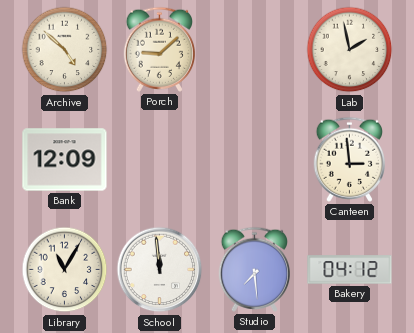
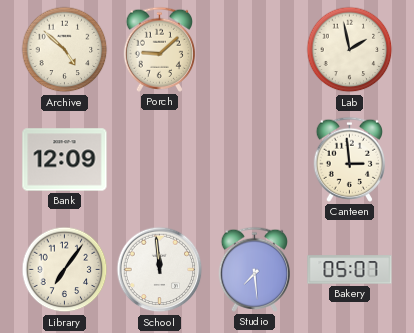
Library: 11:05 -> 7:06
Bakery: 04:12 -> 05:07
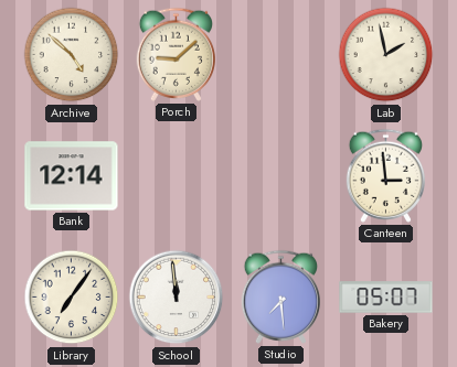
Bank: 12:09 -> 12:14
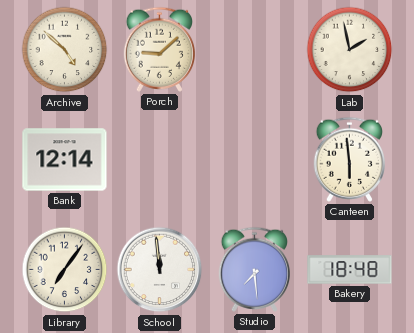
Canteen: 2:59 -> 5:59
Bakery: 05:07 -> 18:48
